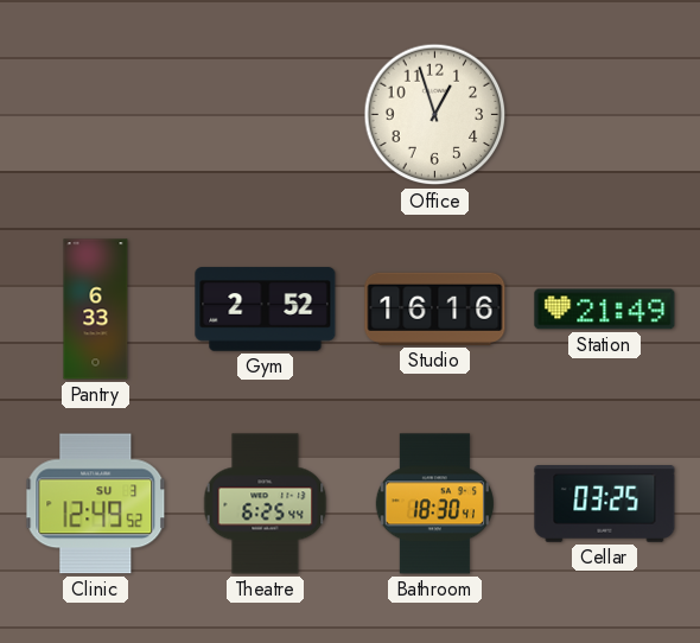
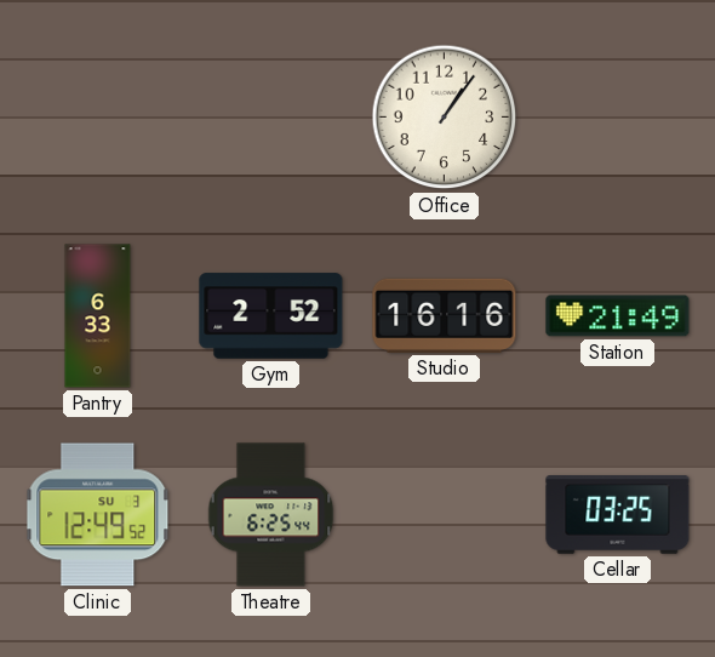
Office: 12:57 -> 1:06
Bathroom: 18:30 -> none
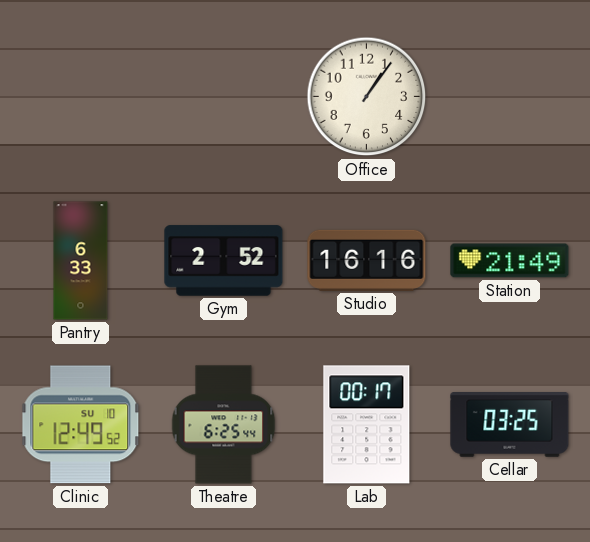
Clinic date: SU 3 -> SU 10
Lab: none -> 00:17
